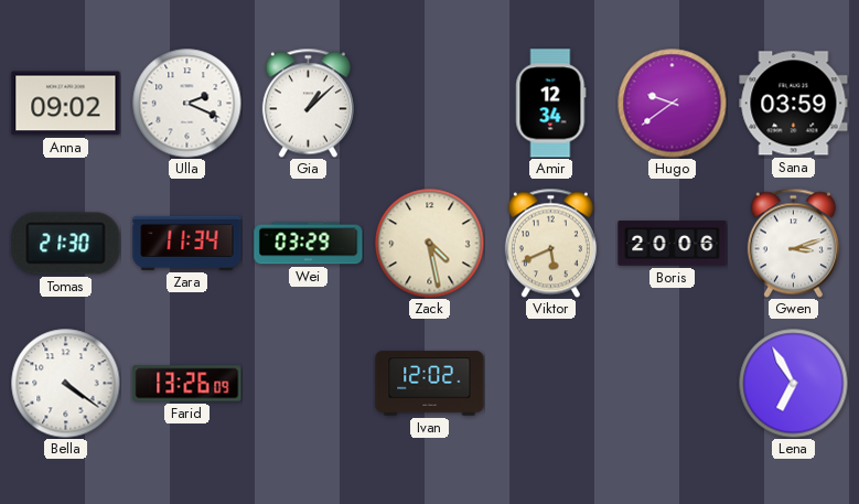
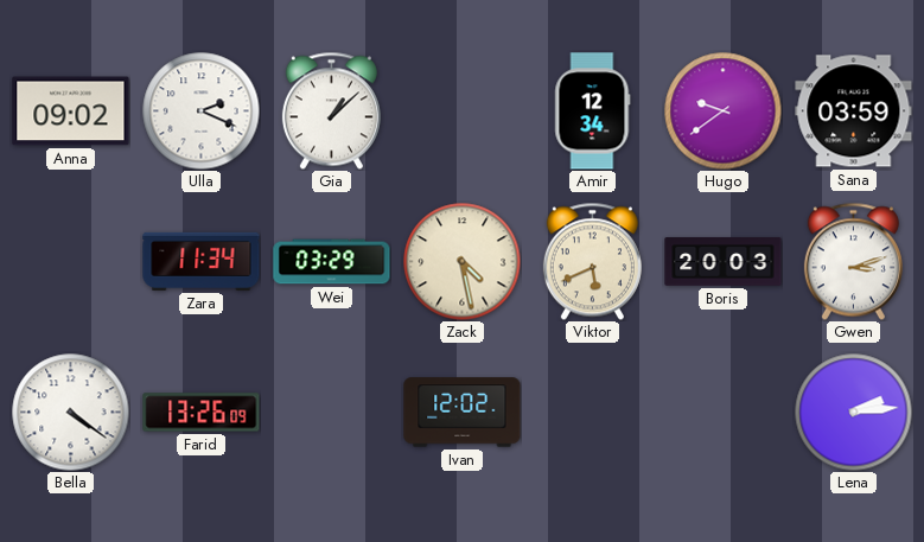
Tomas: 21:30 -> none
Boris: 20:06 -> 20:03
Lena: 6:55 -> 2:14
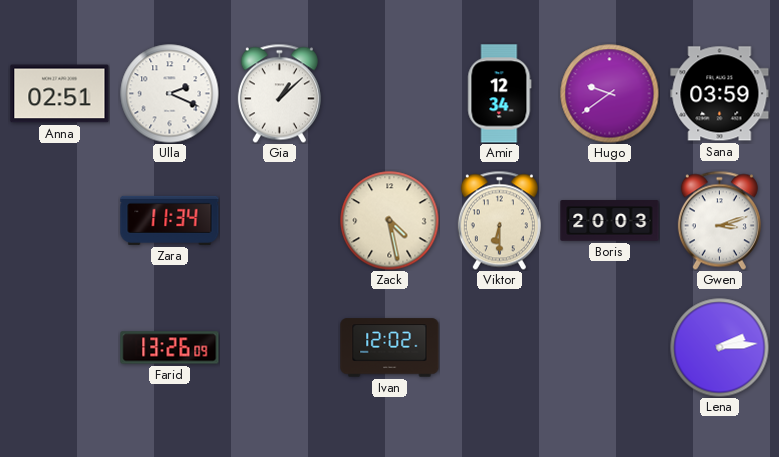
Anna: 09:02 -> 02:51
Wei: 03:29 -> none
Viktor: 5:41 -> 6:30
Bella: 4:21 -> none
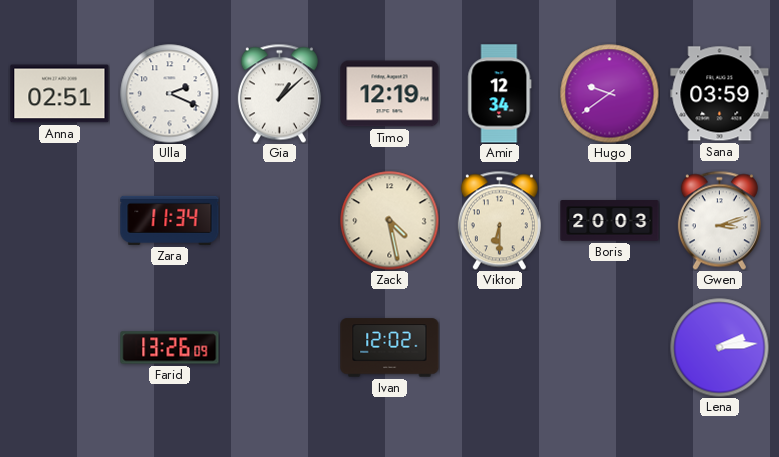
Timo: none -> 12:19
